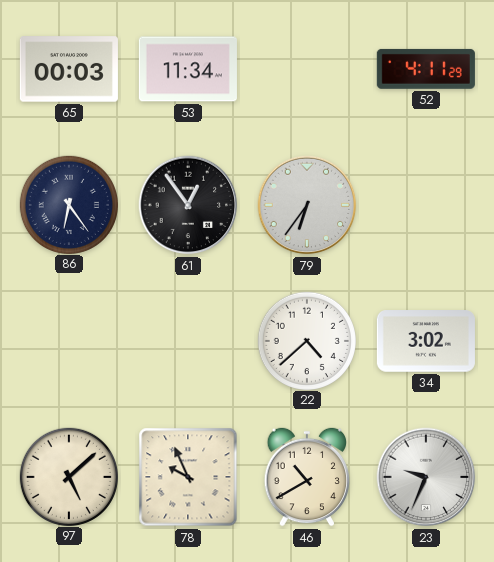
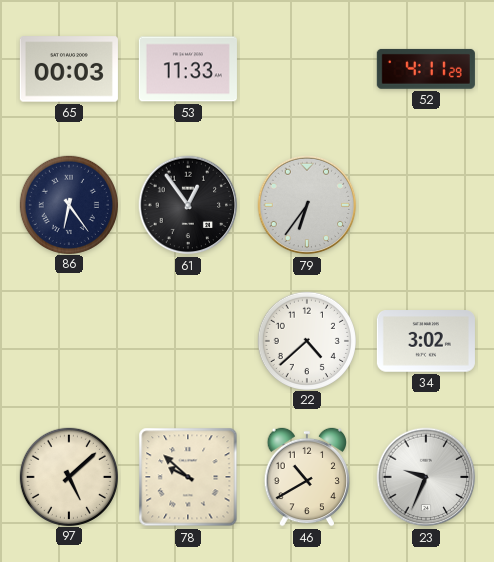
53: 11:34 -> 11:33
78: 9:56 -> 9:52
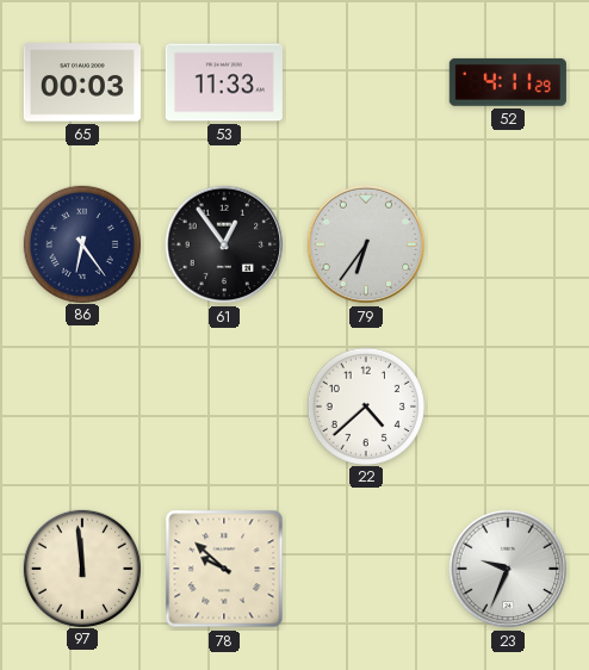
34: 3:02 -> none
97: 5:08 -> 11:59
46: 10:40 -> none
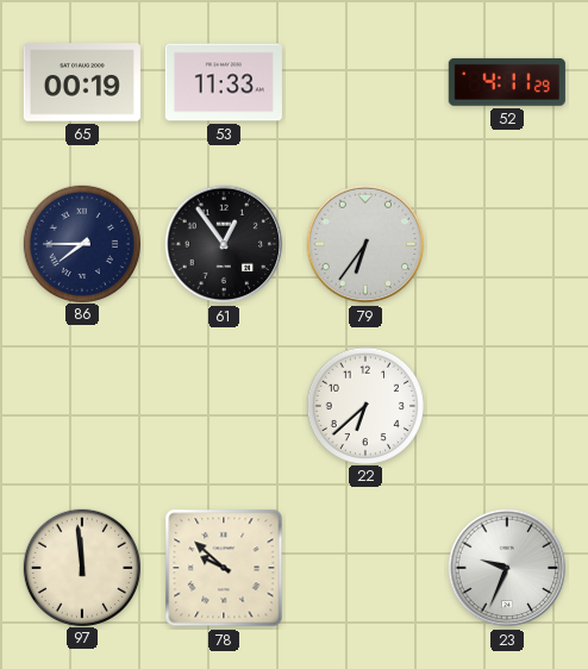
65: 00:03 -> 00:19
86: 6:24 -> 7:45
22: 4:38 -> 6:38
